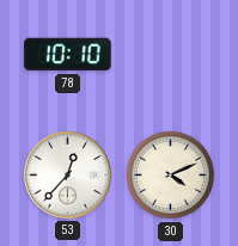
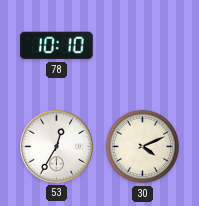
53: 12:37 -> 12:35
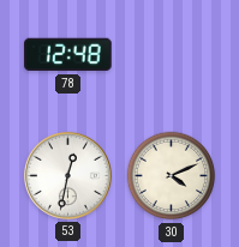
78: 10:10 -> 12:48
53: 12:35 -> 12:32
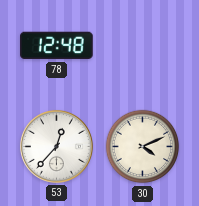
53: 12:32 -> 12:37
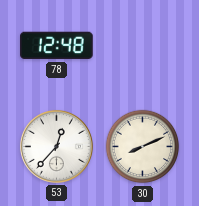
30: 4:11 -> 8:11
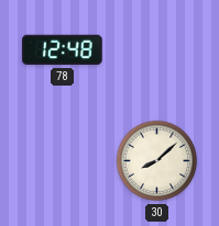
53: 12:37 -> none
30: 8:11 -> 8:08
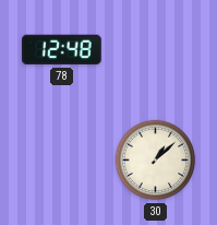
30: 8:08 -> 1:08
